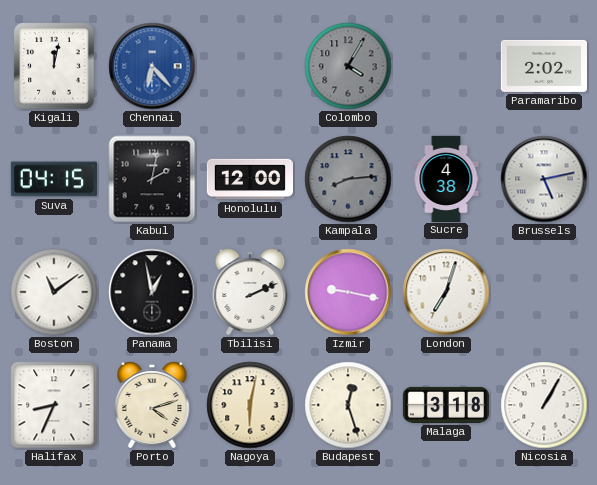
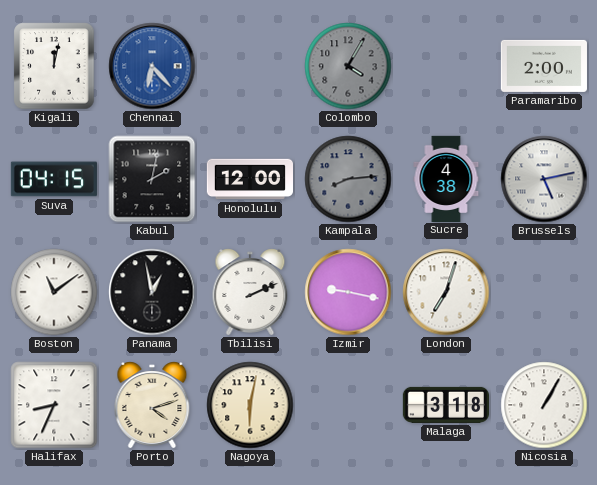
Paramaribo: 2:02 -> 2:00
Budapest: 12:27 -> none
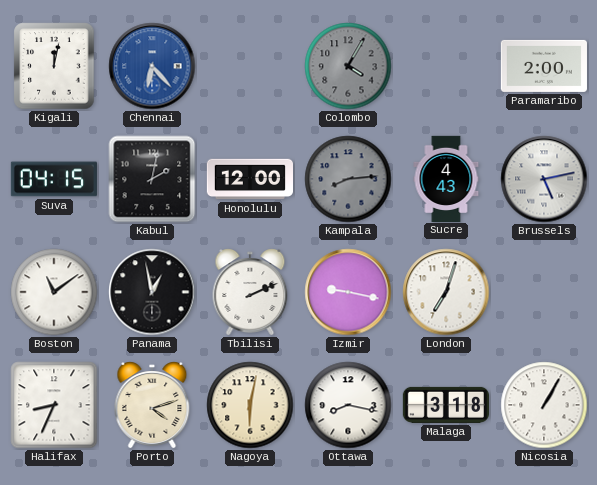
Sucre: 4:38 -> 4:43
Ottawa: none -> 8:17
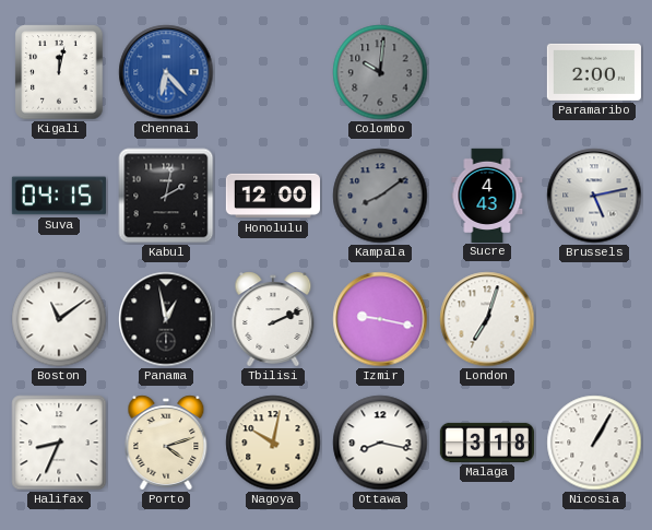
Colombo: 4:05 -> 10:01
Kampala: 8:14 -> 8:09
Nagoya: 6:02 -> 10:02
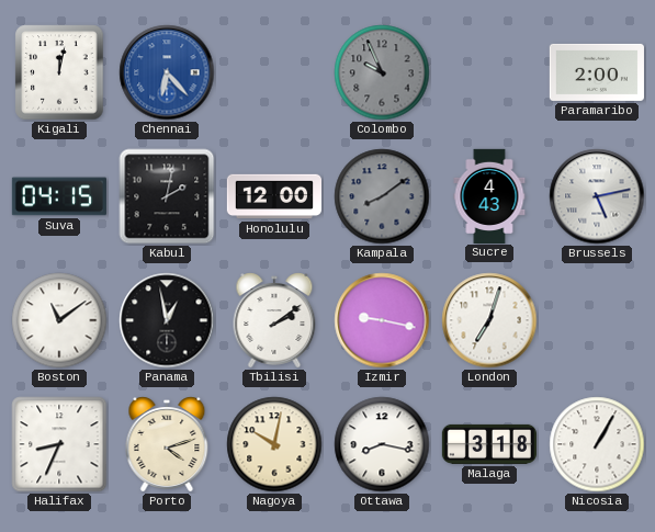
Colombo: 10:01 -> 9:56
Tbilisi: 2:11 -> 2:09
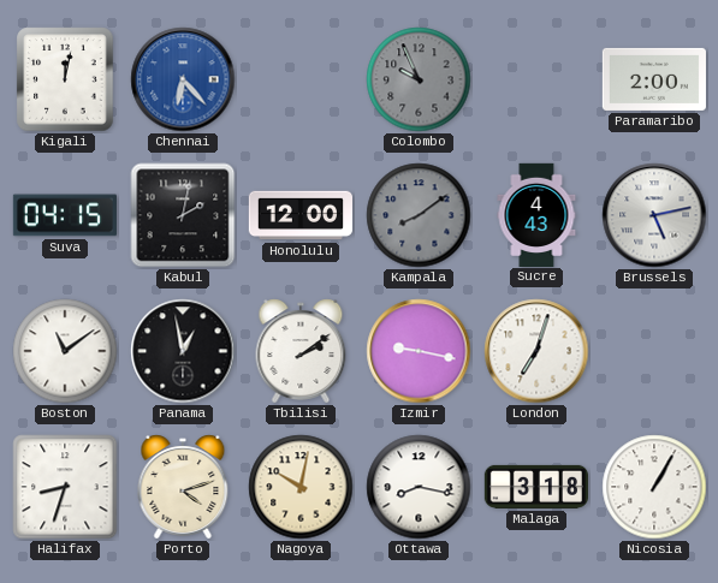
Halifax: 8:34 -> 8:33
